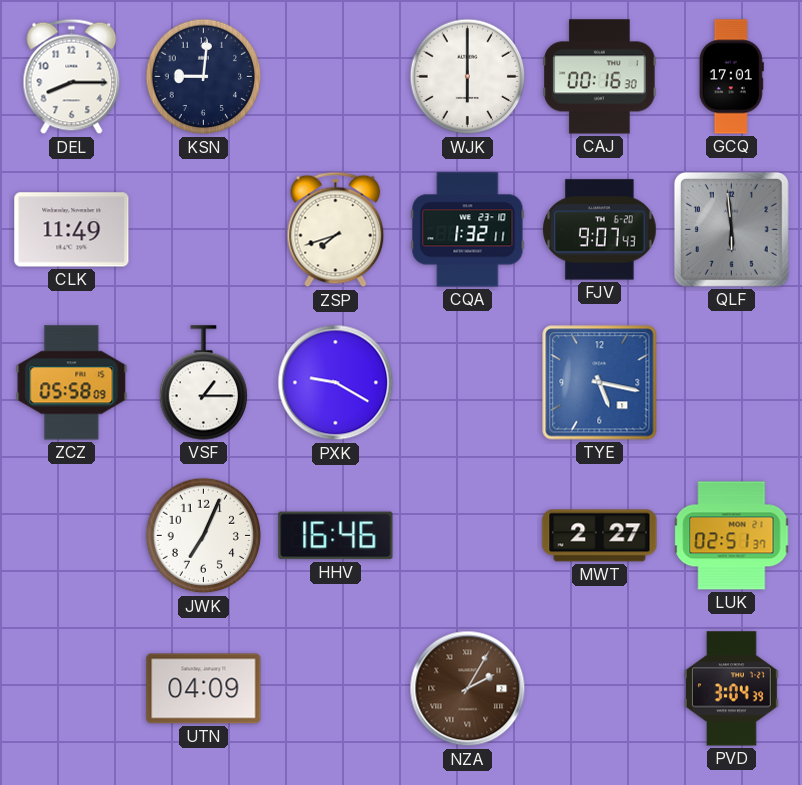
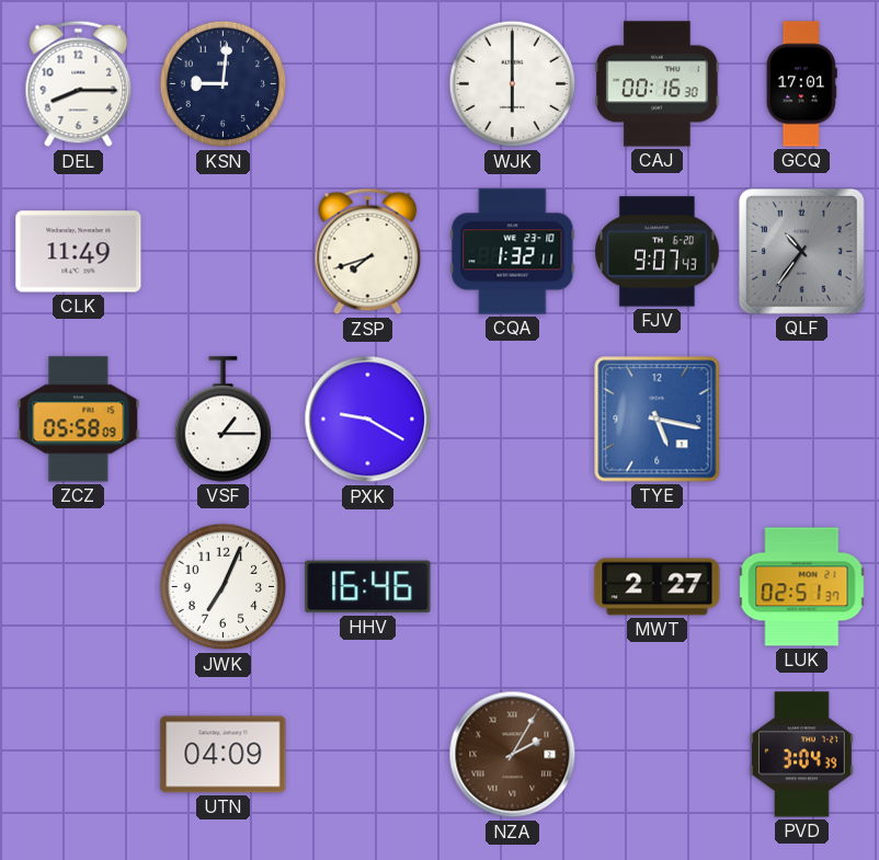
QLF: 5:59 -> 10:36
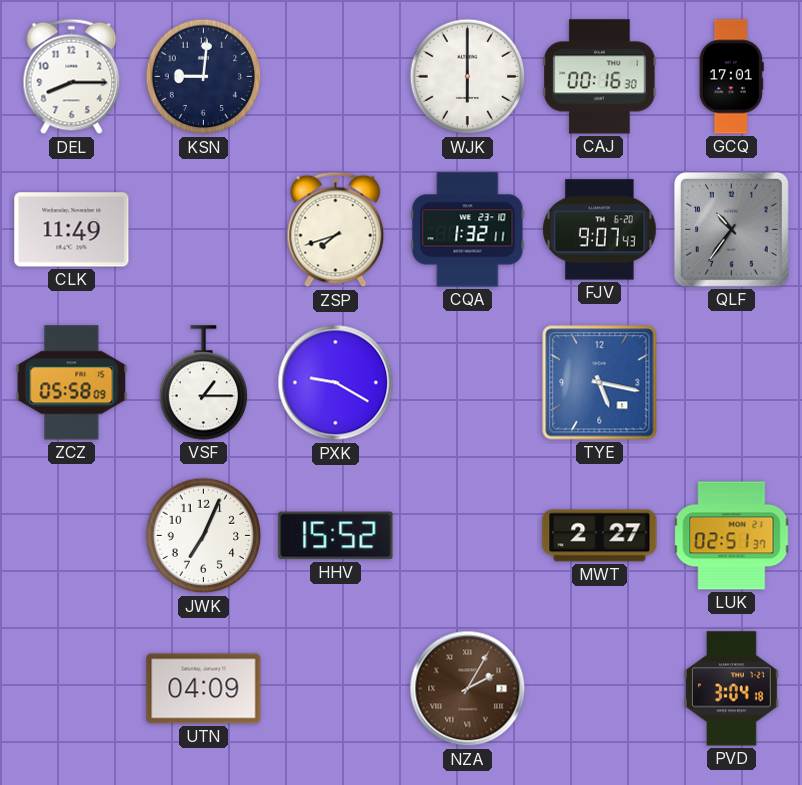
HHV: 16:46 -> 15:52
PVD: 3:04:39 -> 3:04:18
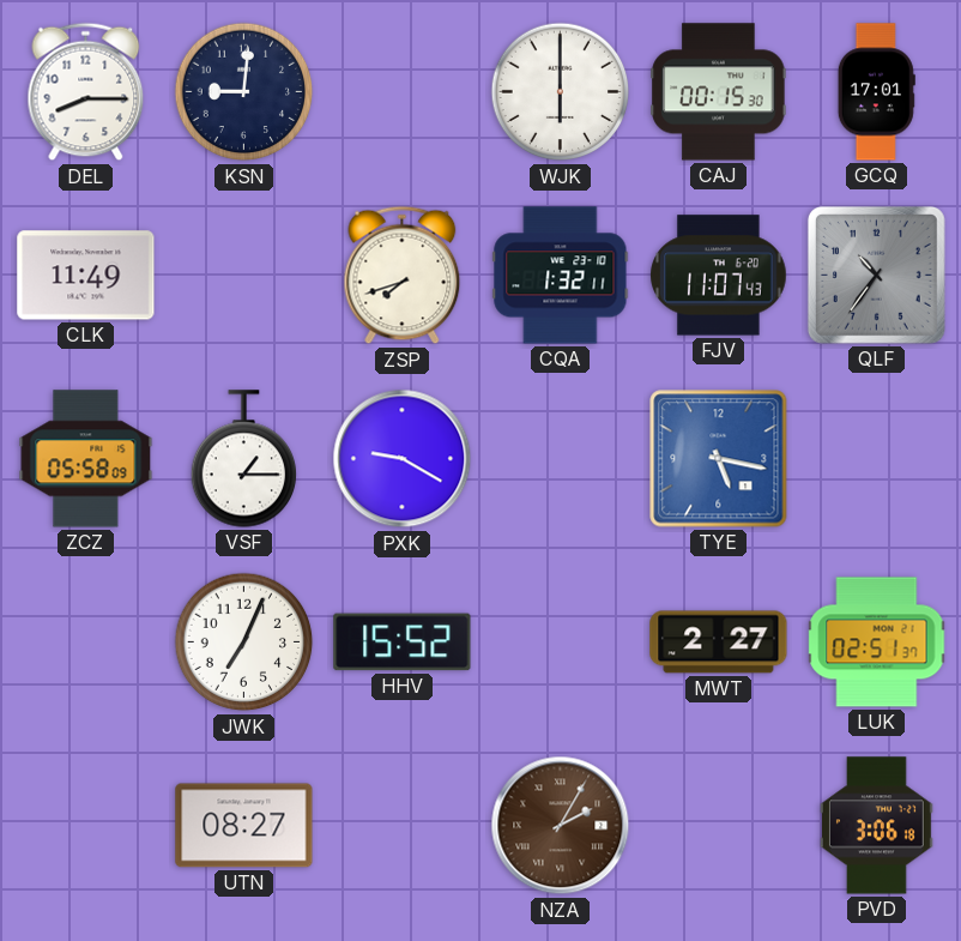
CAJ: 00:16 -> 00:15
FJV: 9:07 -> 11:07
UTN: 04:09 -> 08:27
PVD: 3:04 -> 3:06
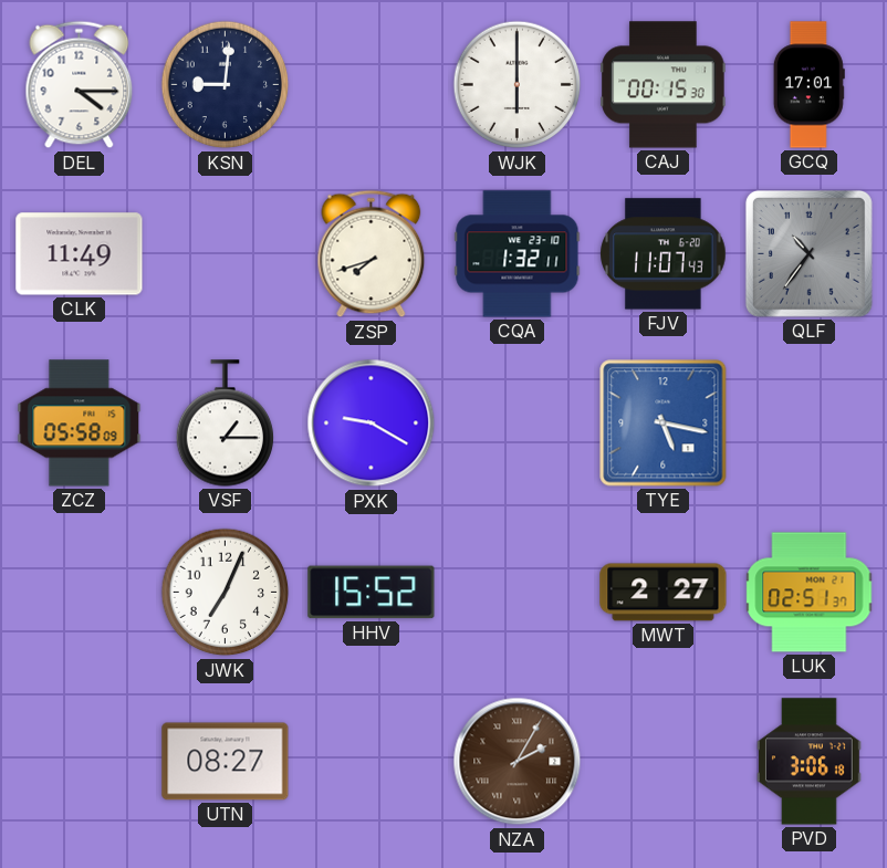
DEL: 8:15 -> 4:15
